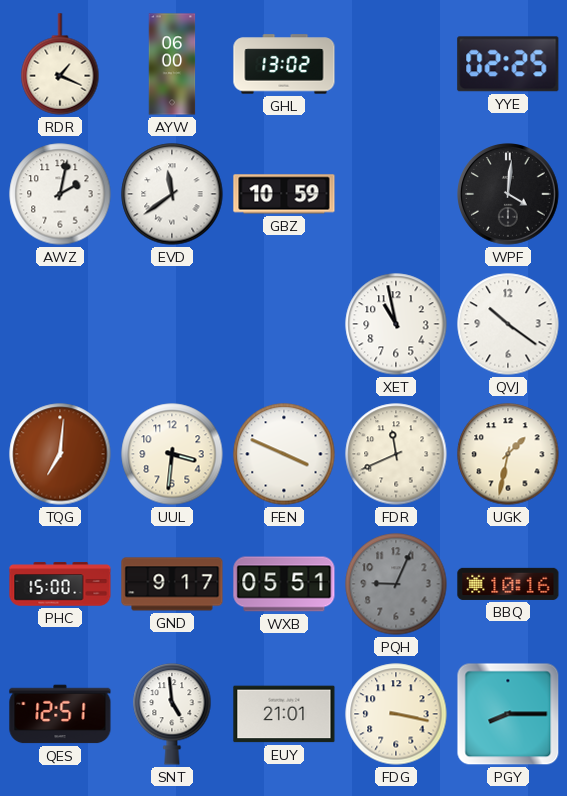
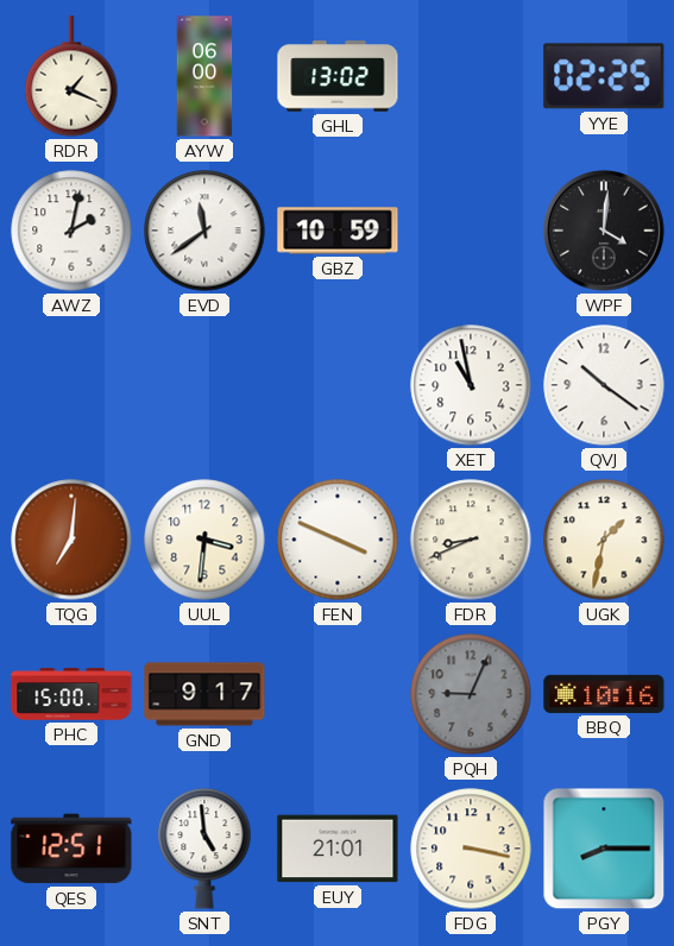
FDR: 11:41 -> 8:41
WXB: 05:51 -> none
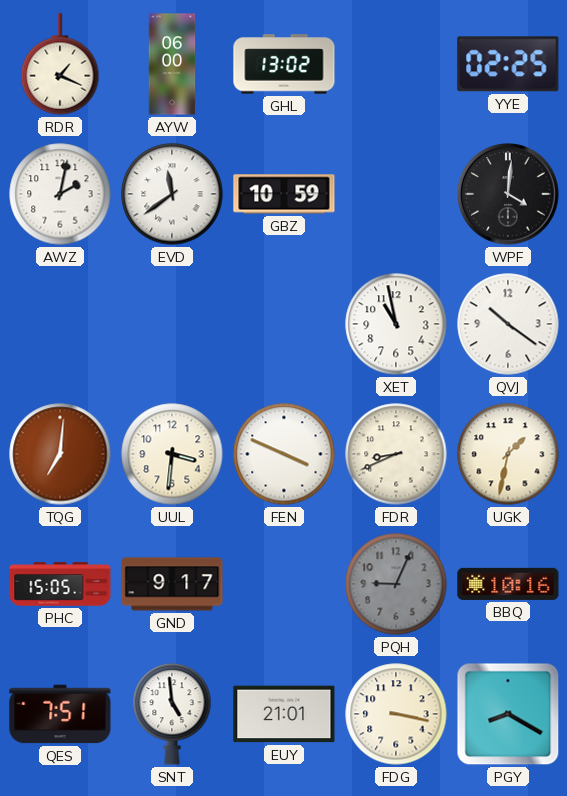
PHC: 15:00 -> 15:05
QES: 12:51 -> 7:51
PGY: 8:15 -> 8:20
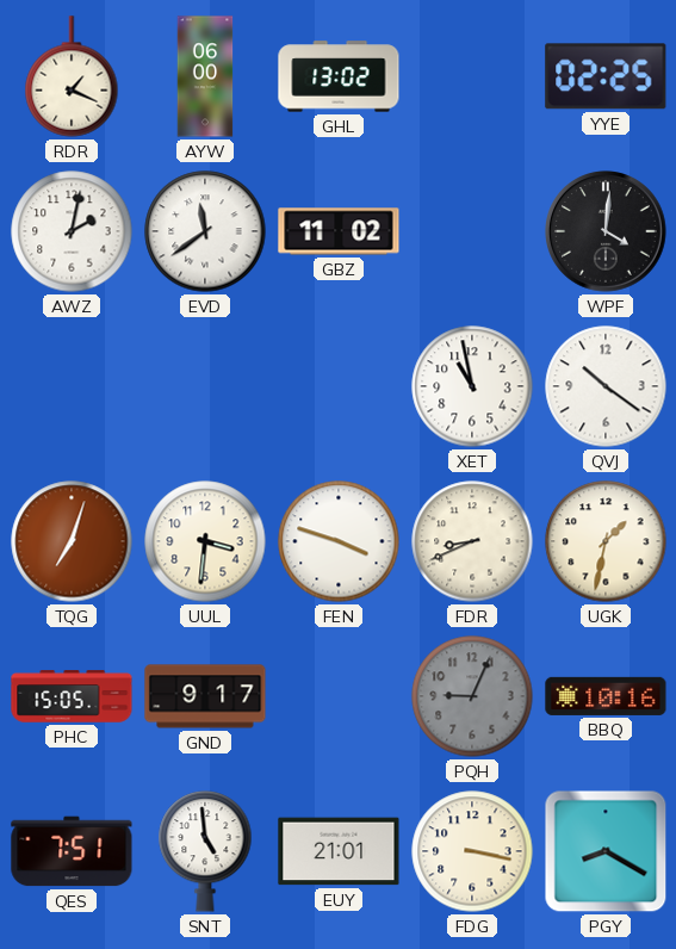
GBZ: 10:59 -> 11:02
TQG: 7:01 -> 7:03
FEN: 3:49 -> 3:48
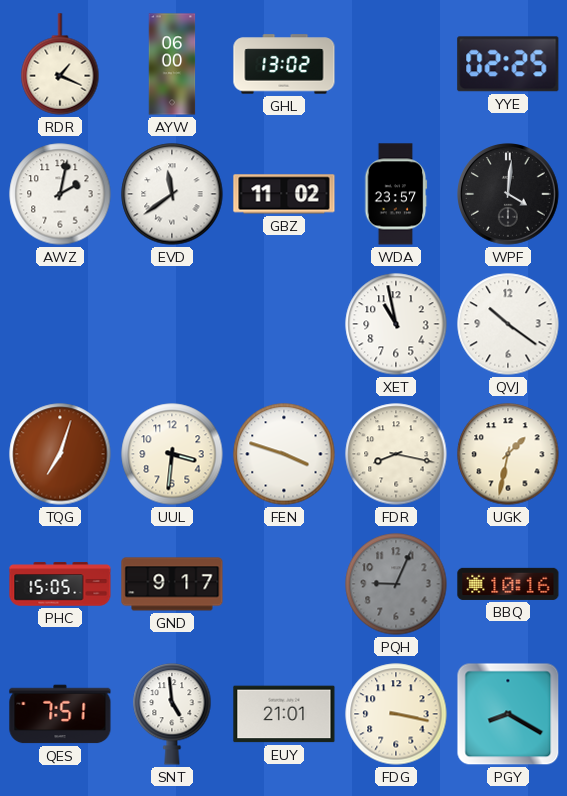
WDA: none -> 23:57
FDR: 8:41 -> 8:17
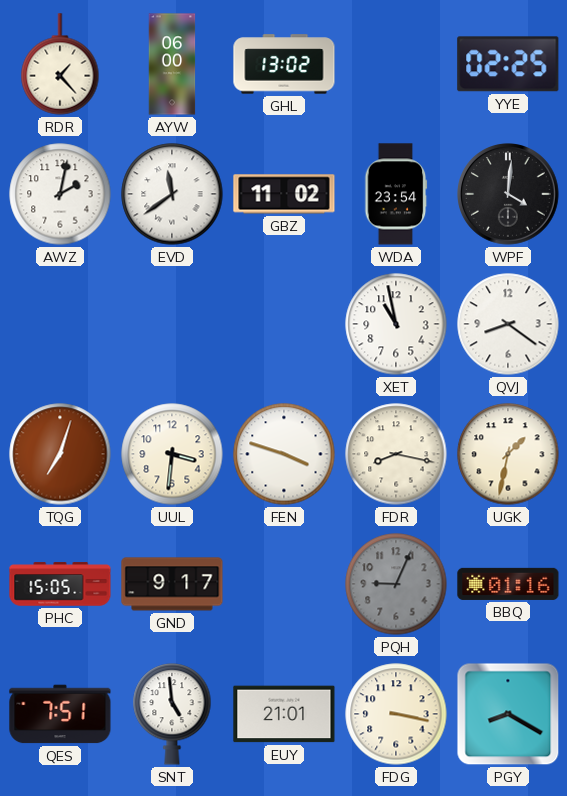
RDR: 1:19 -> 1:23
WDA: 23:57 -> 23:54
QVJ: 10:21 -> 8:21
BBQ: 10:16 -> 01:16
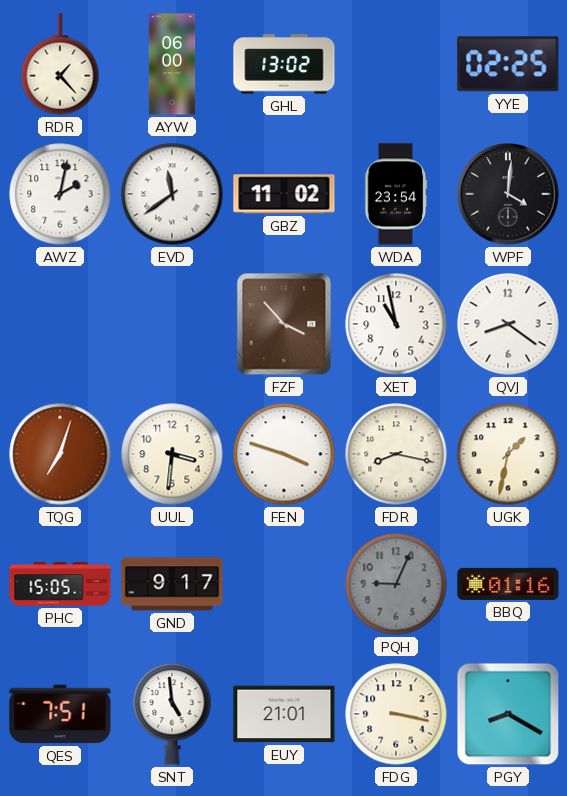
FZF: none -> 3:53
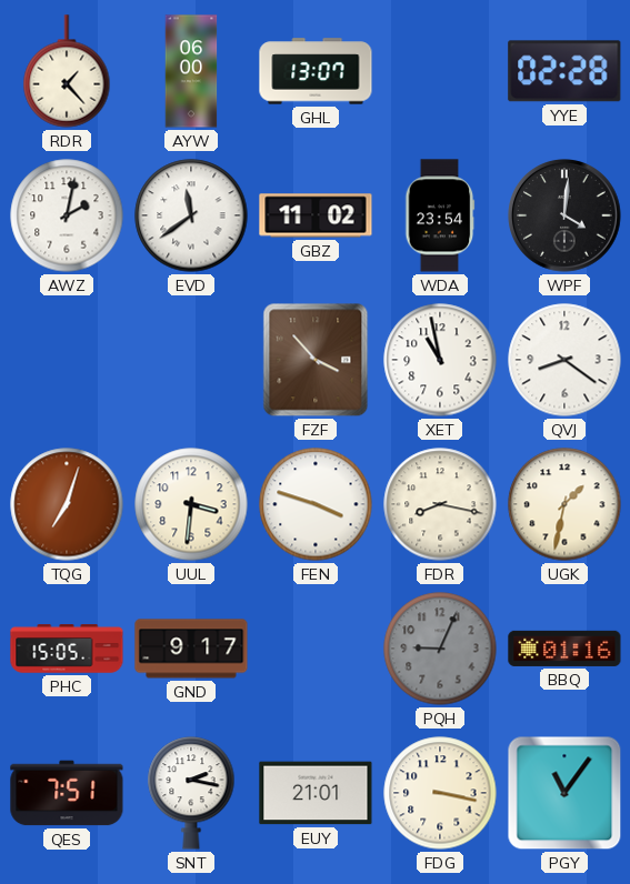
GHL: 13:02 -> 13:07
YYE: 02:25 -> 02:28
SNT: 4:59 -> 2:17
PGY: 8:20 -> 11:06
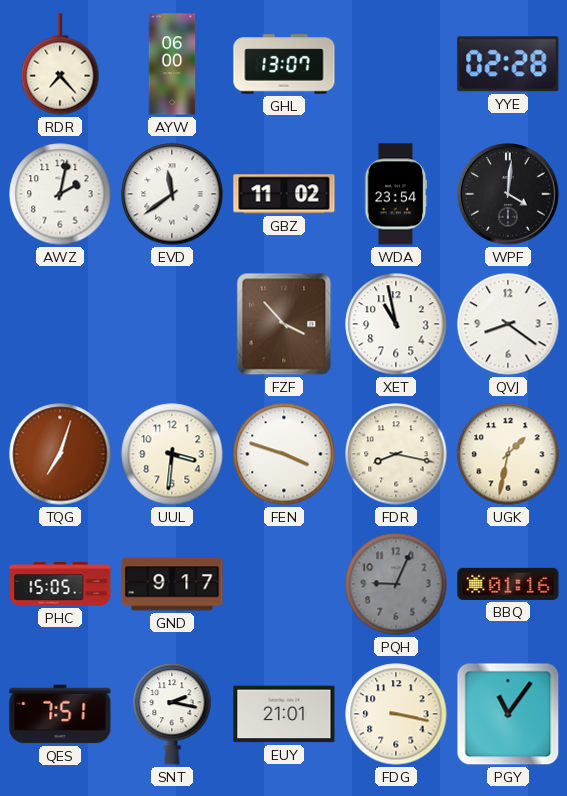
RDR: 1:23 -> 7:23
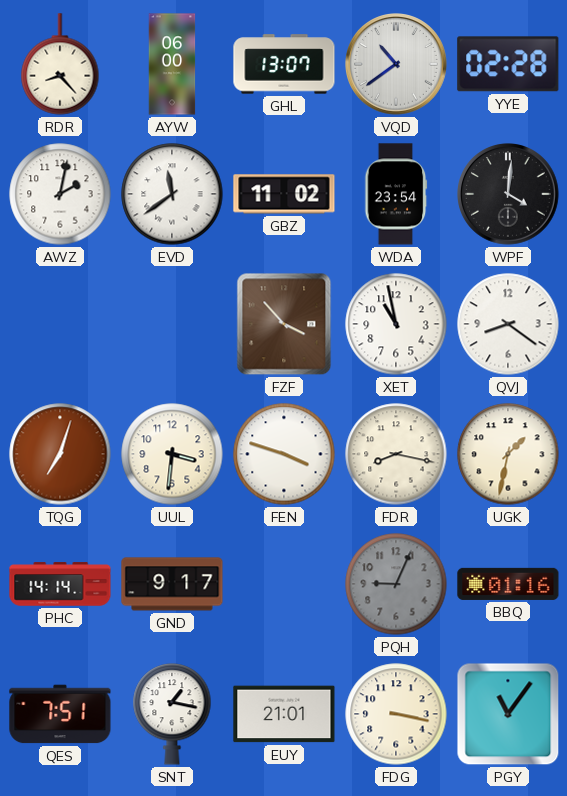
RDR: 7:23 -> 8:23
VQD: none -> 10:39
PHC: 15:05 -> 14:14
SNT: 2:17 -> 1:17
